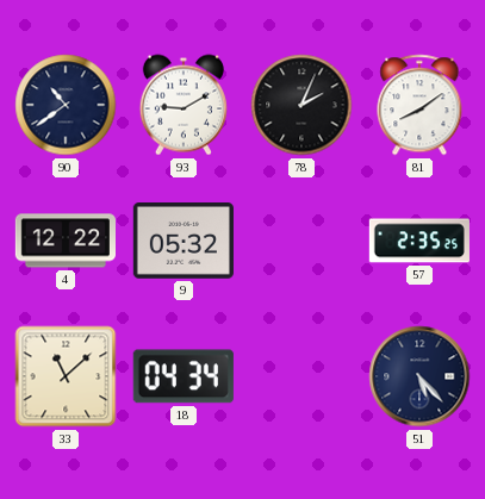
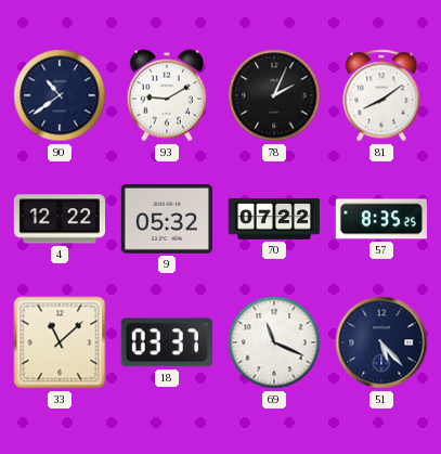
70: none -> 07:22
57: 2:35 -> 8:35
18: 04:34 -> 03:37
69: none -> 11:19
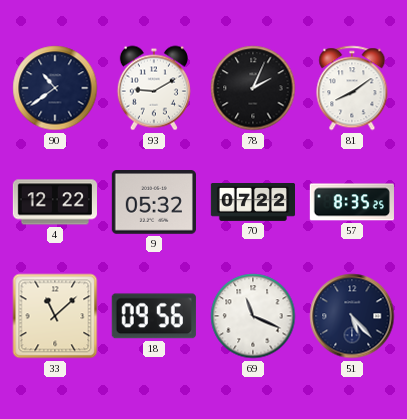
18: 03:37 -> 09:56
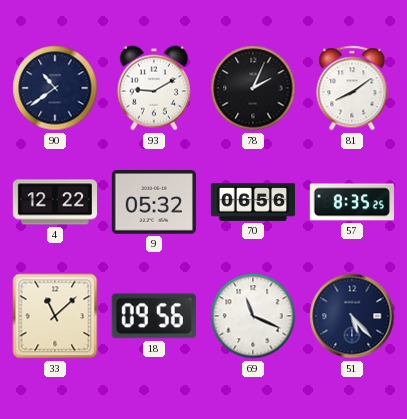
70: 07:22 -> 06:56
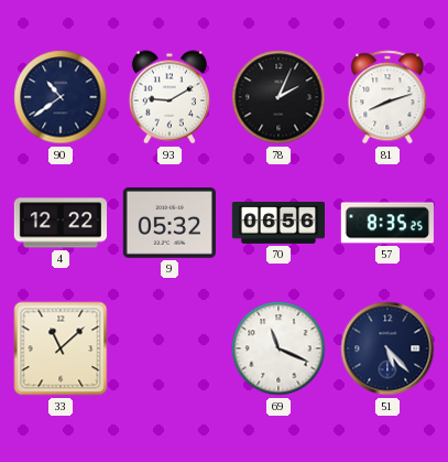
81: 8:09 -> 8:12
18: 09:56 -> none
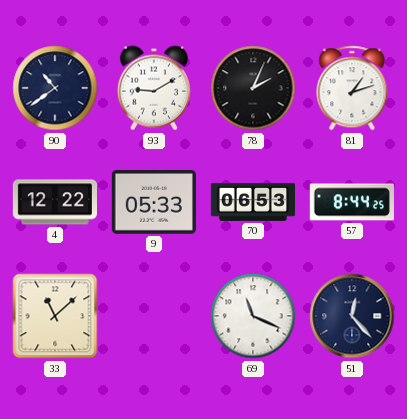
81: 8:12 -> 1:12
9: 05:32 -> 05:33
70: 06:56 -> 06:53
57: 8:35 -> 8:44
51: 5:23 -> 12:23
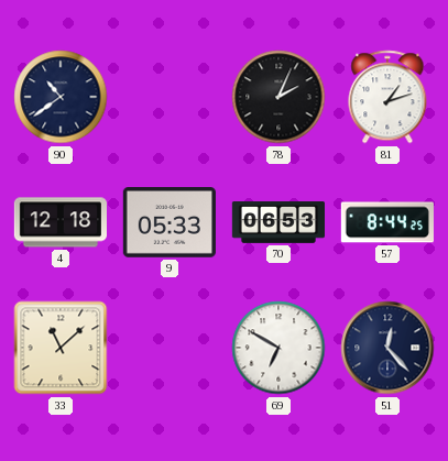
93: 9:10 -> none
4: 12:22 -> 12:18
69: 11:19 -> 6:50
